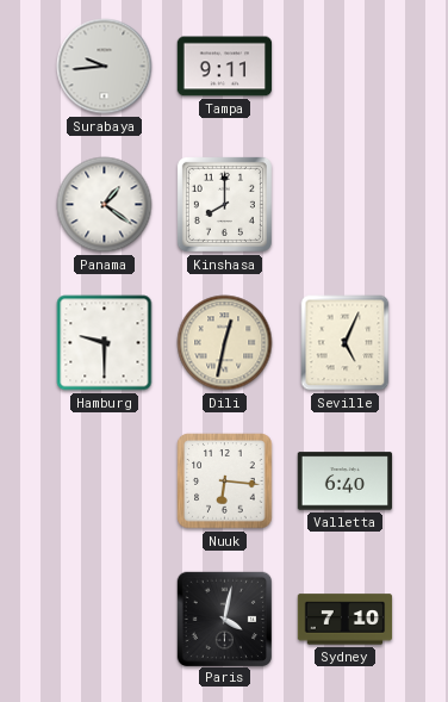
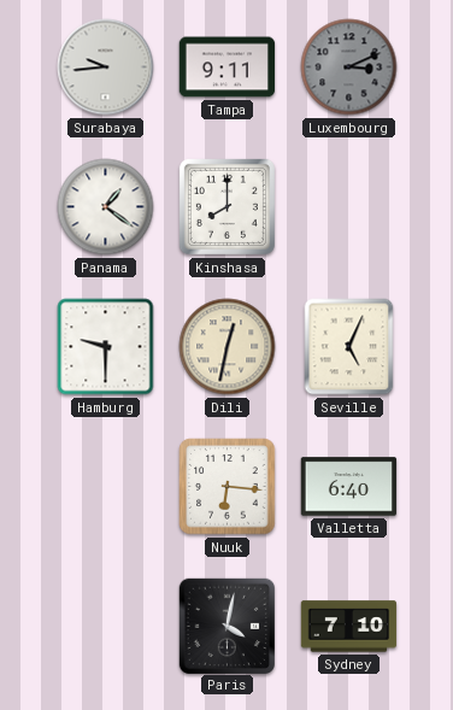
Luxembourg: none -> 3:11
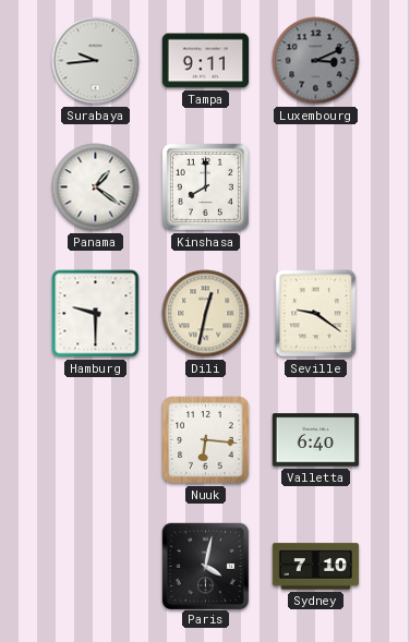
Seville: 5:04 -> 9:21
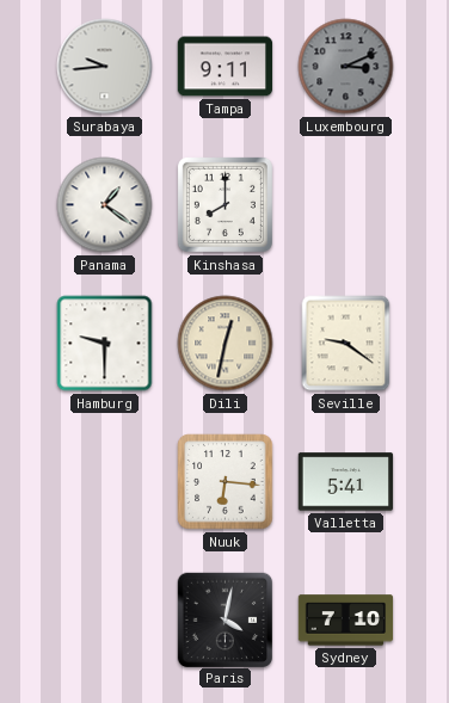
Valletta: 6:40 -> 5:41
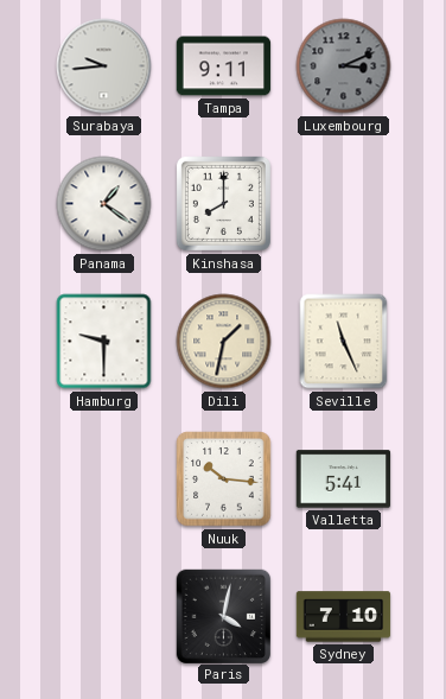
Dili: 12:32 -> 1:32
Seville: 9:21 -> 11:26
Nuuk: 6:16 -> 10:16
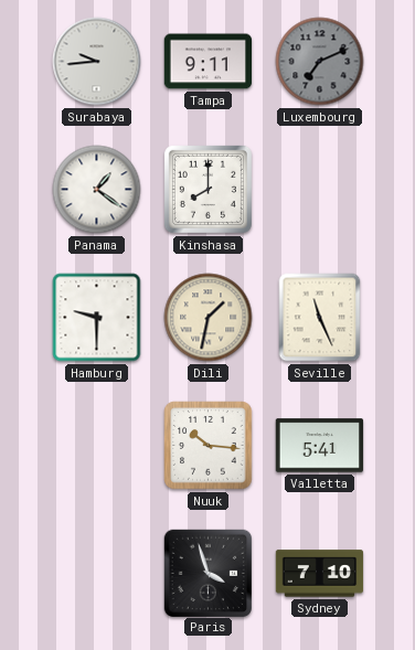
Luxembourg: 3:11 -> 7:11
Paris: 4:02 -> 3:57
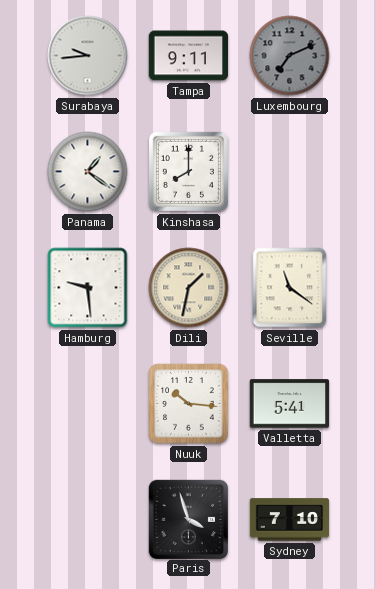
Hamburg: 9:30 -> 9:29
Seville: 11:26 -> 11:21
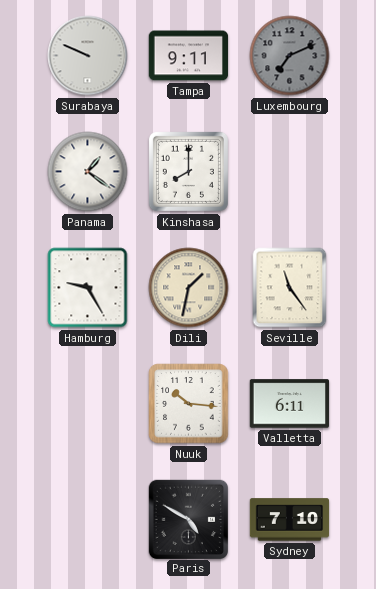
Surabaya: 9:44 -> 9:49
Hamburg: 9:29 -> 9:25
Seville: 11:21 -> 11:24
Valletta: 5:41 -> 6:11
Paris: 3:57 -> 4:50
